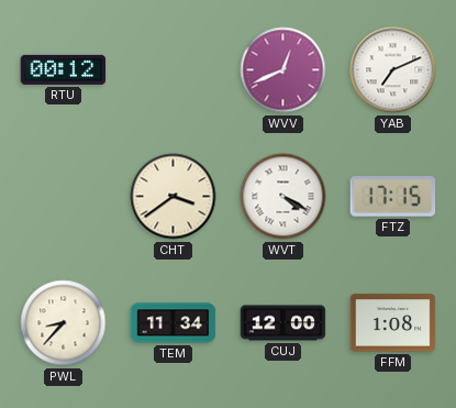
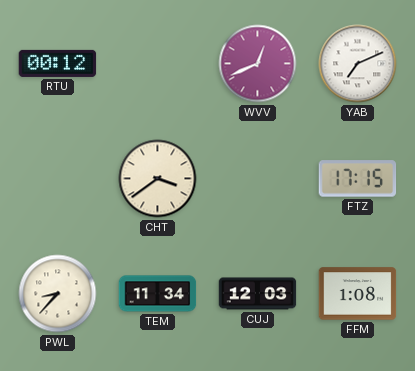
WVT: 4:20 -> none
CUJ: 12:00 -> 12:03
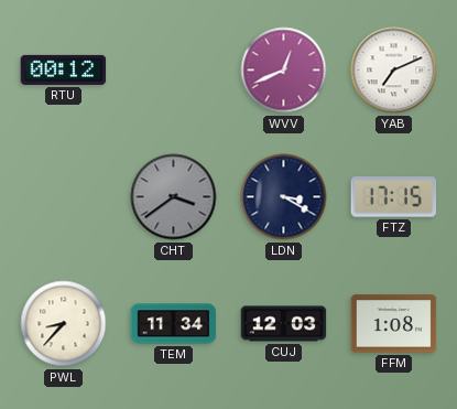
CHT dial: cream -> grey
LDN: none -> 3:20
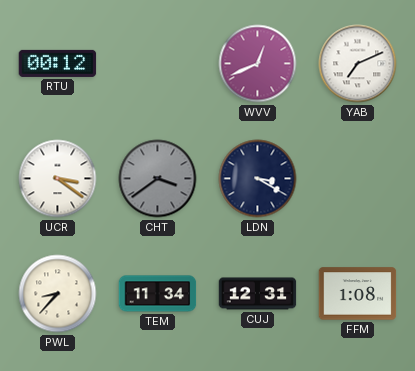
UCR: none -> 3:21
FTZ: 17:15 -> none
CUJ: 12:03 -> 12:31
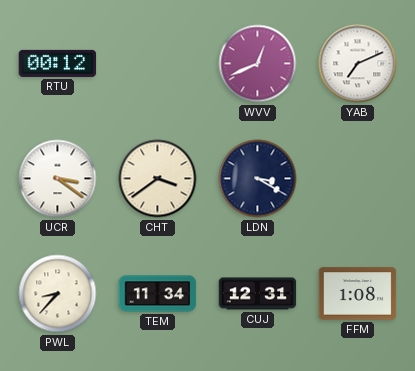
CHT dial: grey -> cream
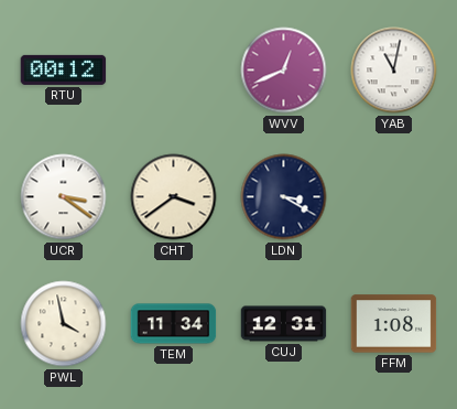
YAB: 7:11 -> 11:02
PWL: 8:37 -> 3:58
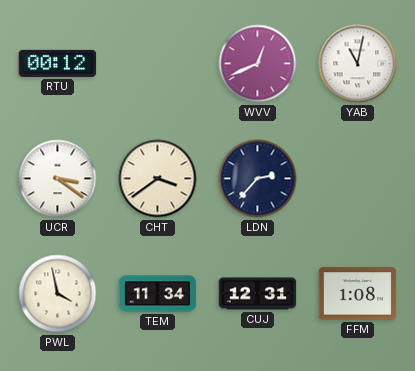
LDN: 3:20 -> 2:37
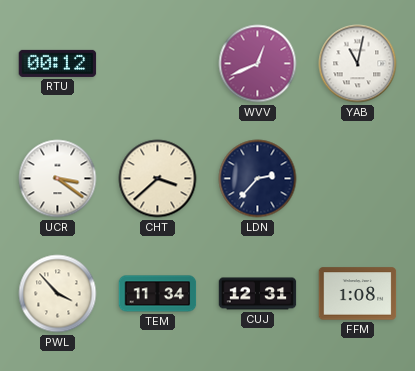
CHT: 3:39 -> 3:38
PWL: 3:58 -> 3:53
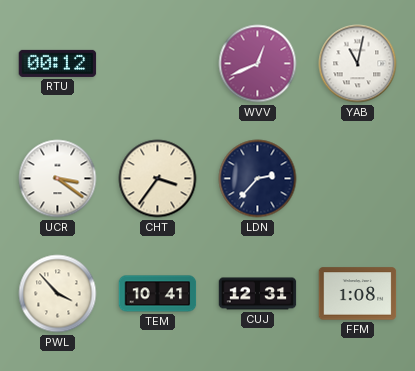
CHT: 3:38 -> 3:36
TEM: 11:34 -> 10:41
